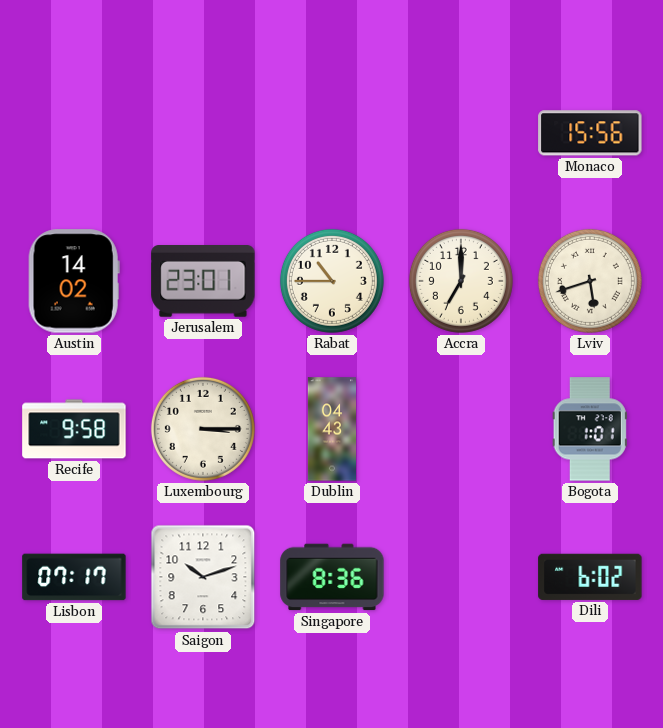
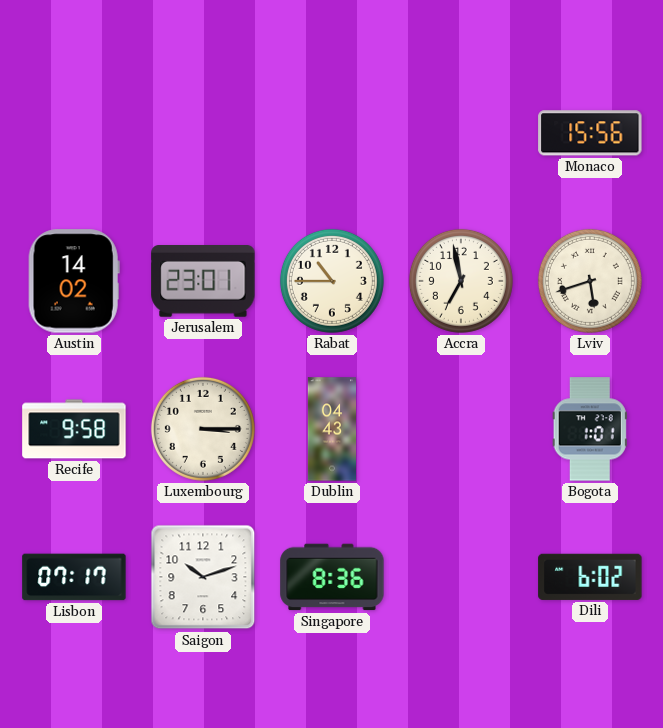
Accra: 7:00 -> 6:58
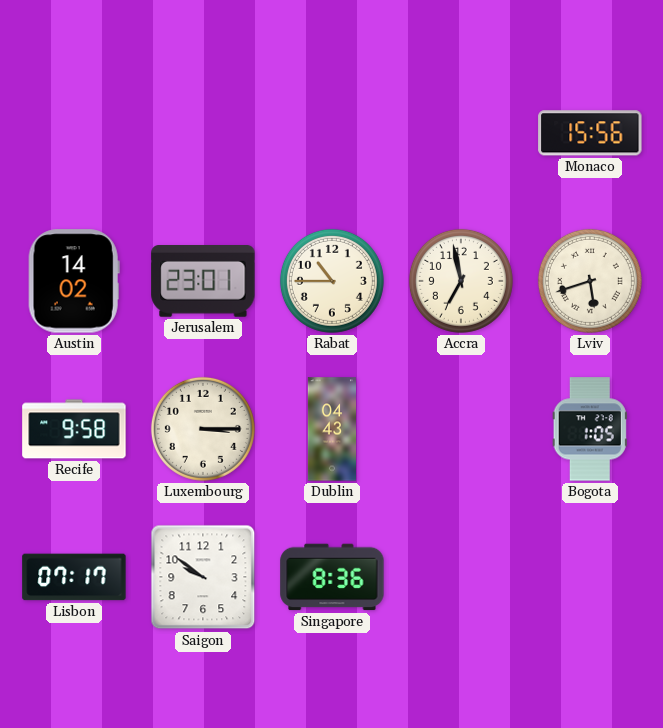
Bogota: 1:01 -> 1:05
Saigon: 10:12 -> 9:51
Dili: 6:02 -> none
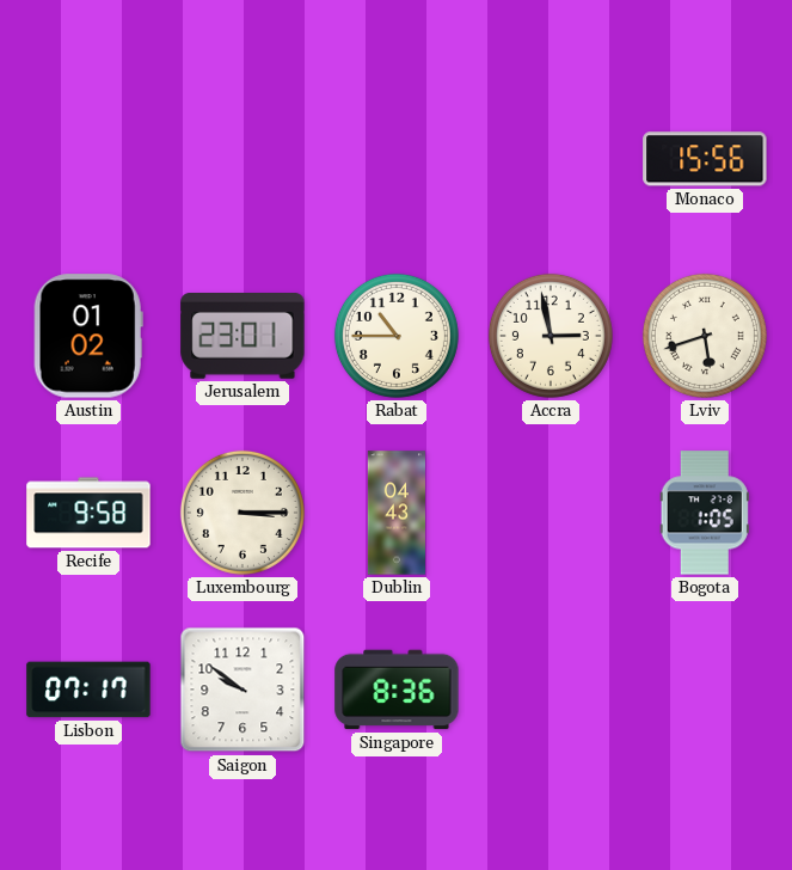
Austin: 14:02 -> 01:02
Accra: 6:58 -> 2:58
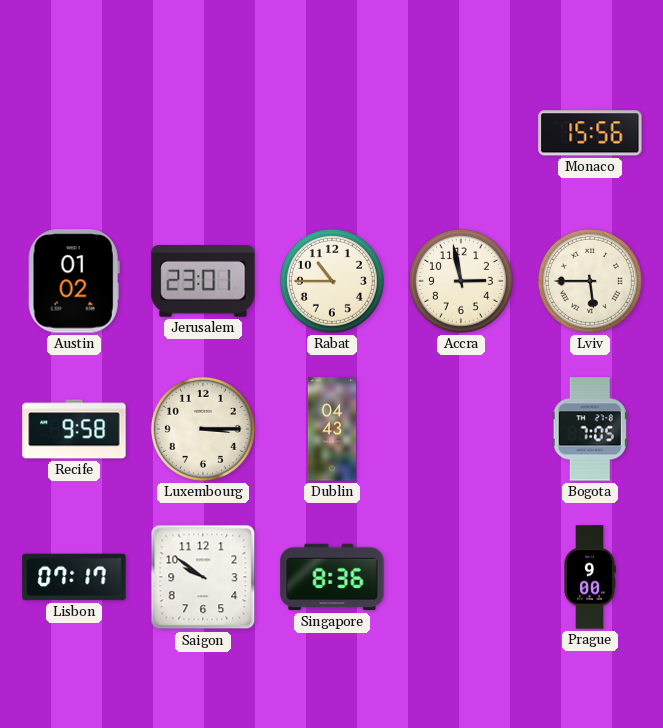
Lviv: 5:42 -> 5:45
Bogota: 1:05 -> 7:05
Prague: none -> 9:00
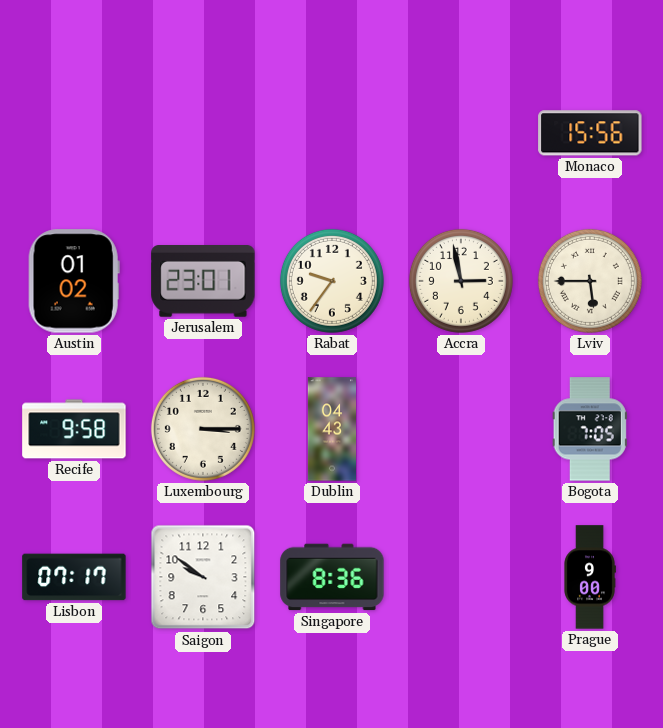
Rabat: 10:45 -> 9:36
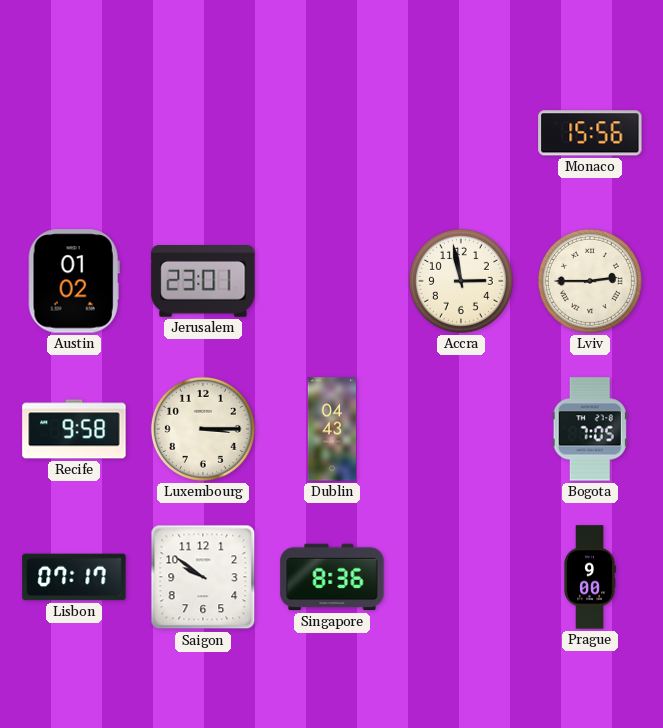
Rabat: 9:36 -> none
Lviv: 5:45 -> 2:45
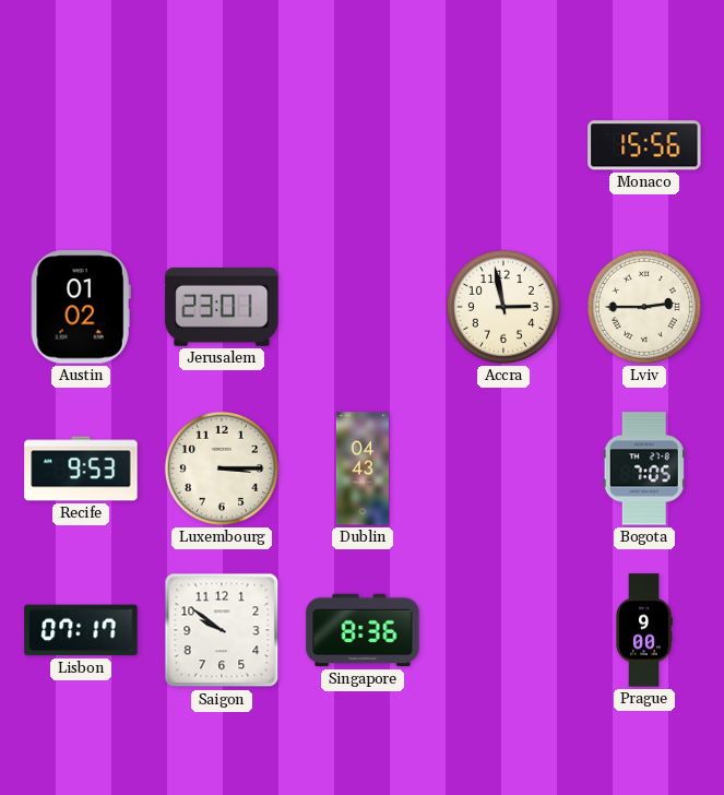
Recife: 9:58 -> 9:53
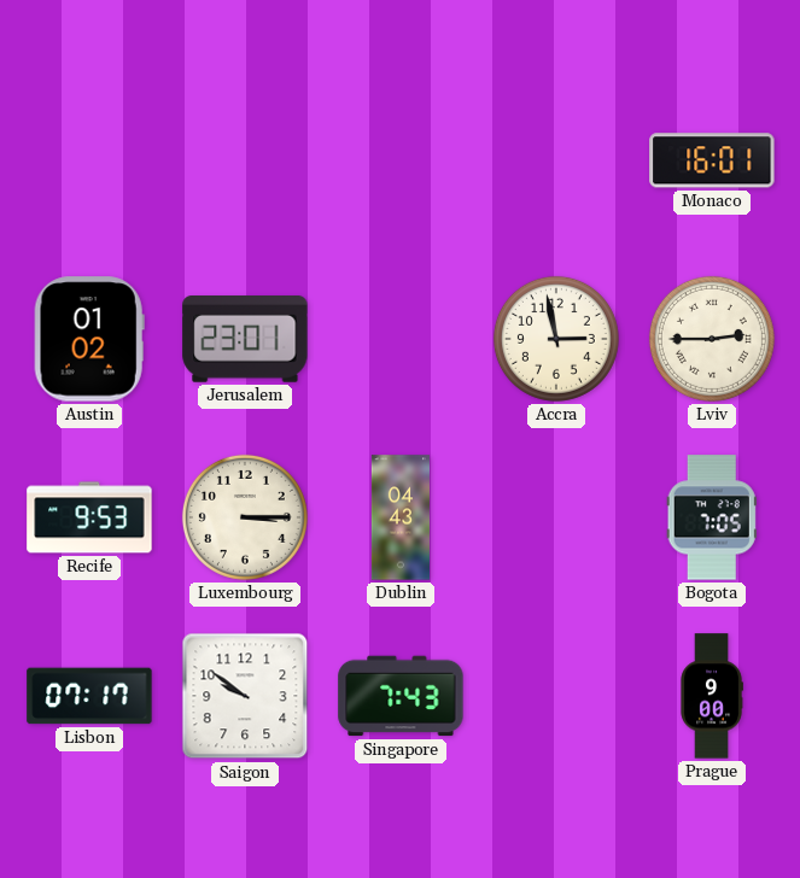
Monaco: 15:56 -> 16:01
Singapore: 8:36 -> 7:43
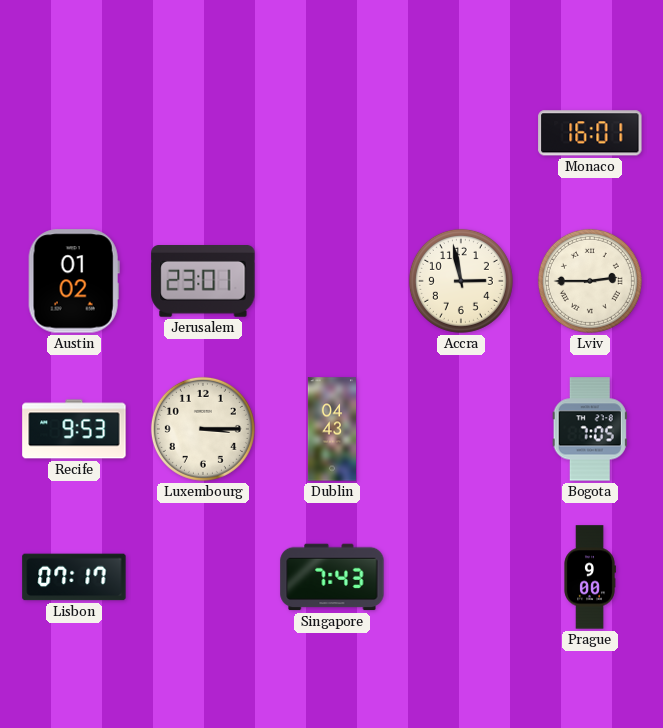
Saigon: 9:51 -> none
